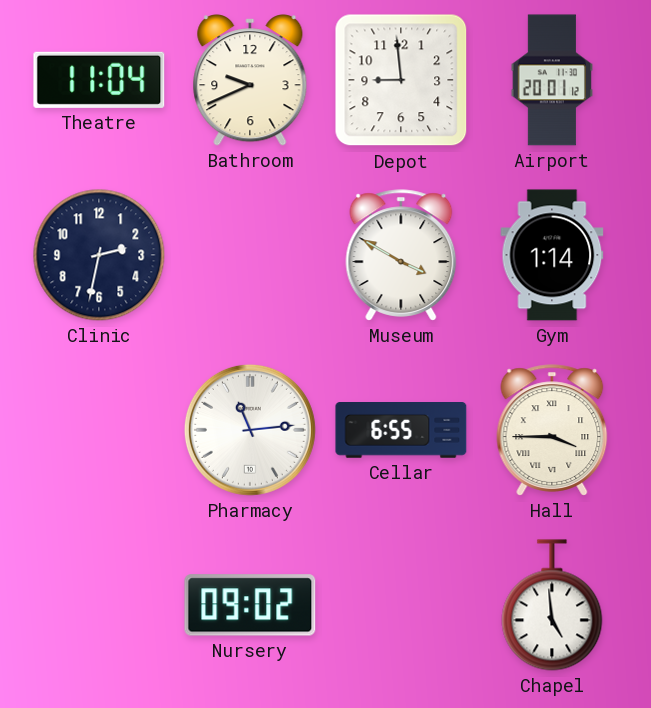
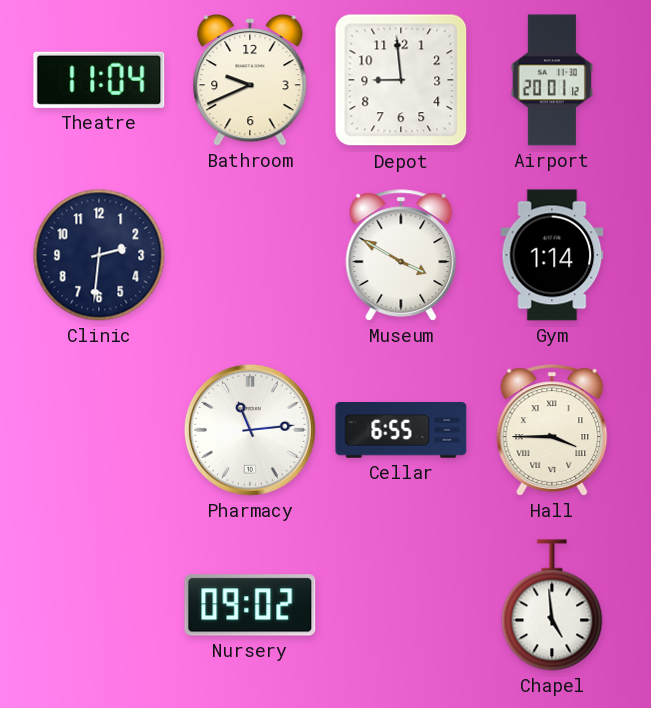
Clinic: 2:32 -> 2:31
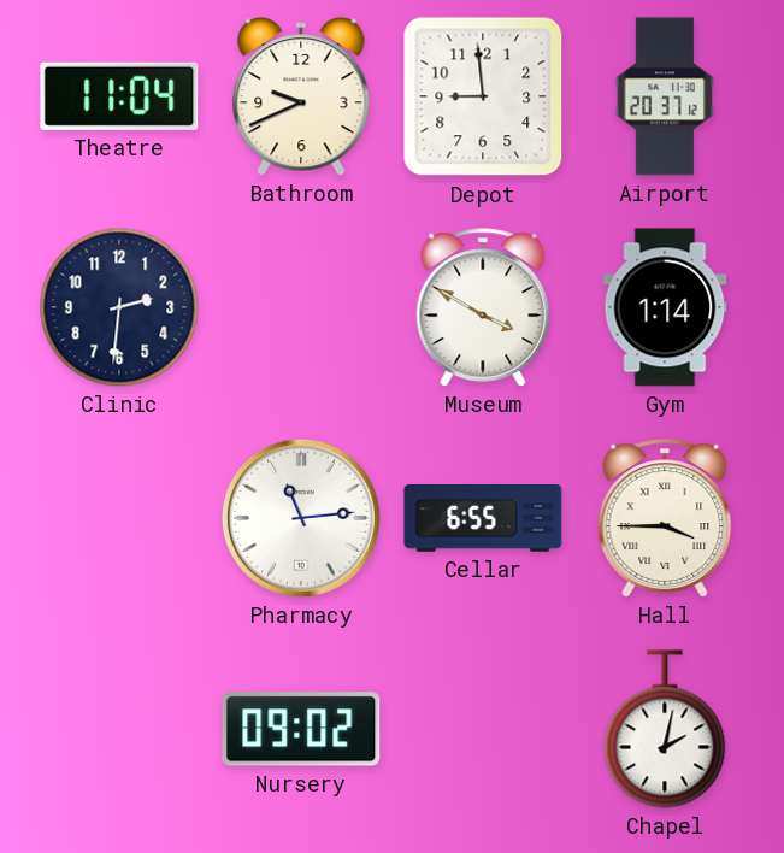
Airport: 20:01 -> 20:37
Chapel: 4:59 -> 2:02
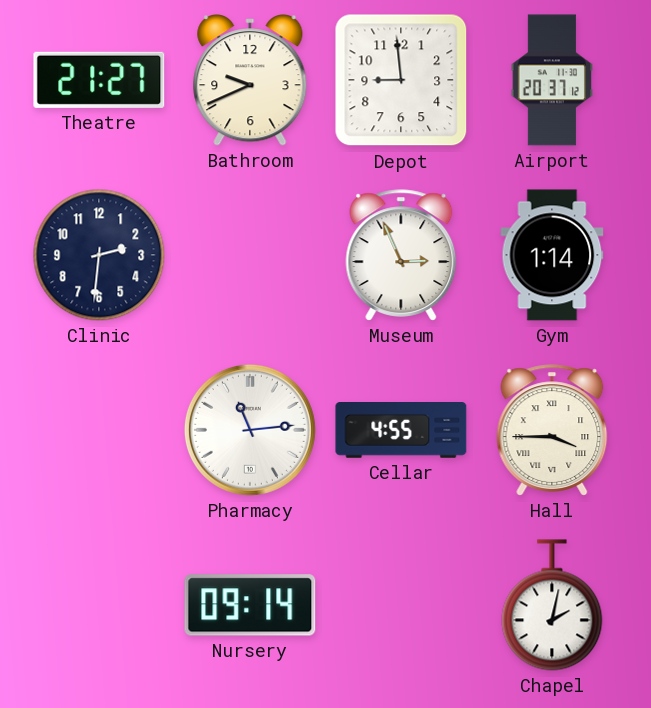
Theatre: 11:04 -> 21:27
Museum: 3:50 -> 2:56
Cellar: 6:55 -> 4:55
Nursery: 09:02 -> 09:14
